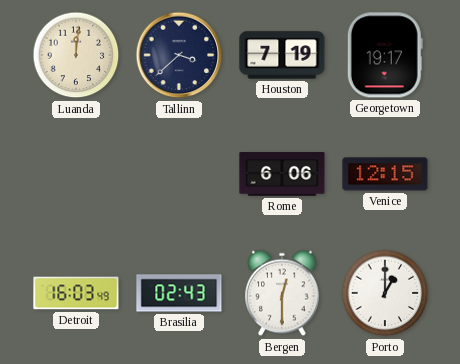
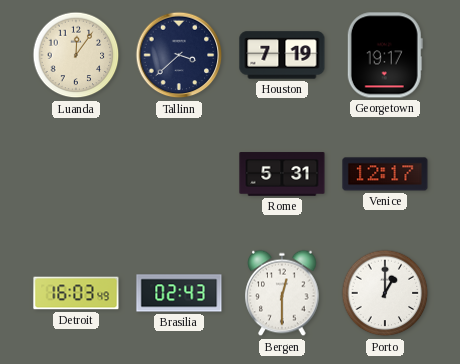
Luanda: 12:01 -> 12:06
Rome: 6:06 -> 5:31
Venice: 12:15 -> 12:17
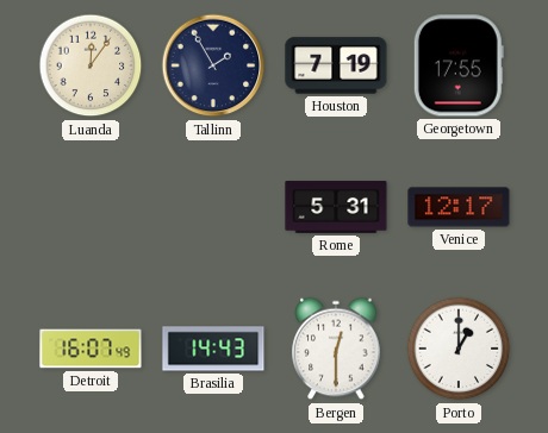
Tallinn: 3:38 -> 1:55
Georgetown: 19:17 -> 17:55
Detroit: 16:03 -> 16:07
Brasilia: 02:43 -> 14:43
